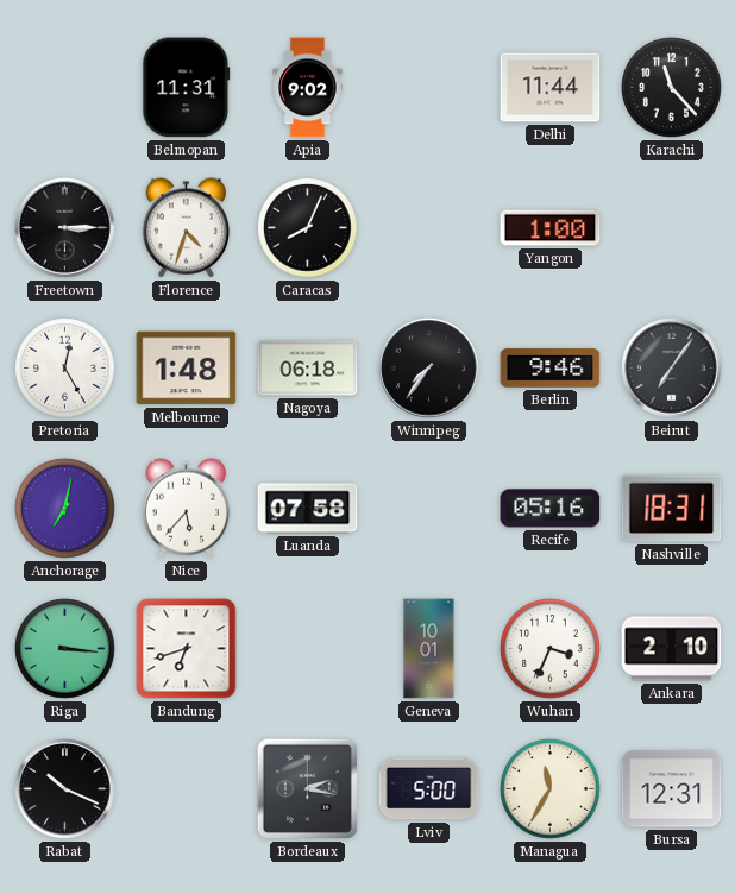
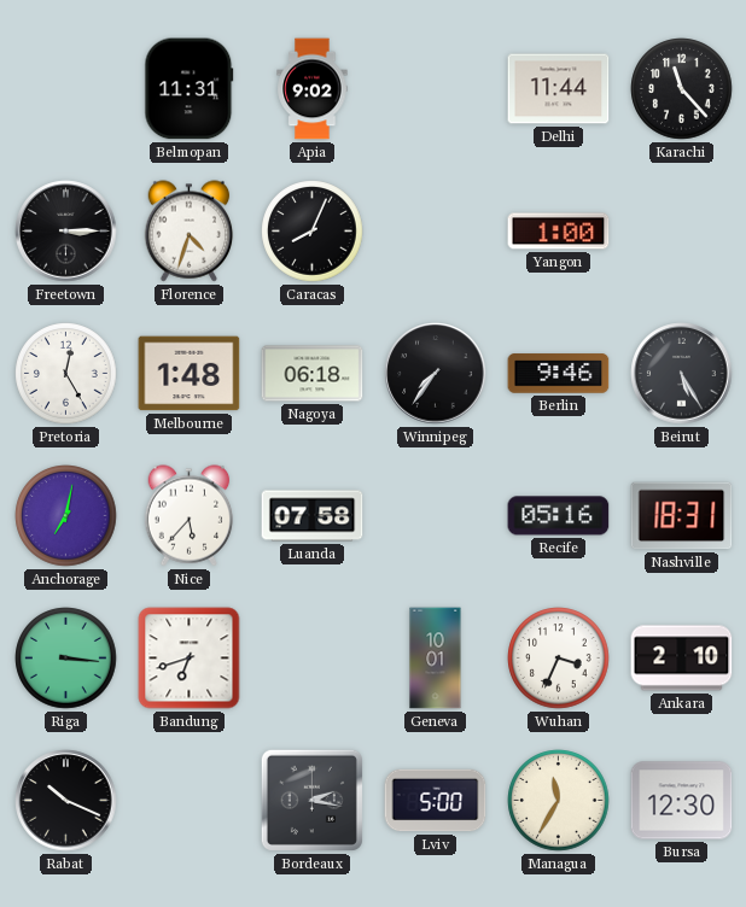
Beirut: 7:06 -> 5:25
Bursa: 12:31 -> 12:30
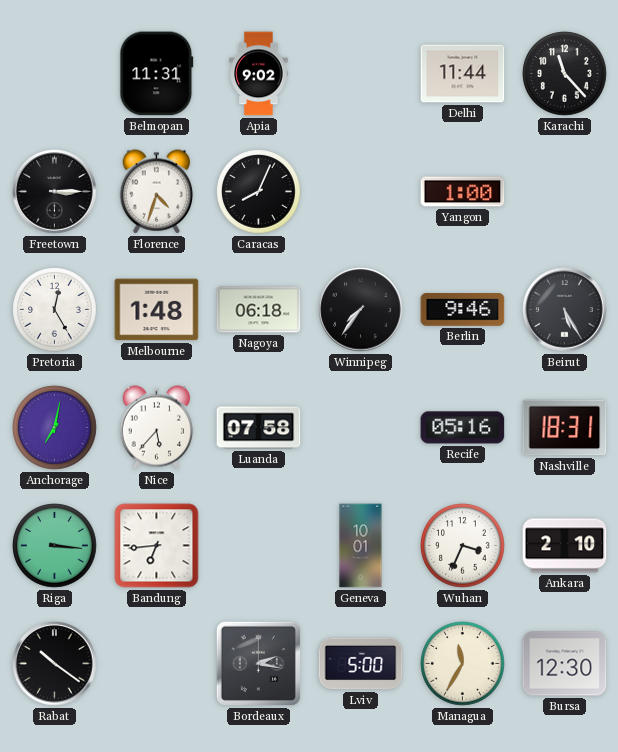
Bandung: 6:42 -> 6:44
Rabat: 10:19 -> 10:21
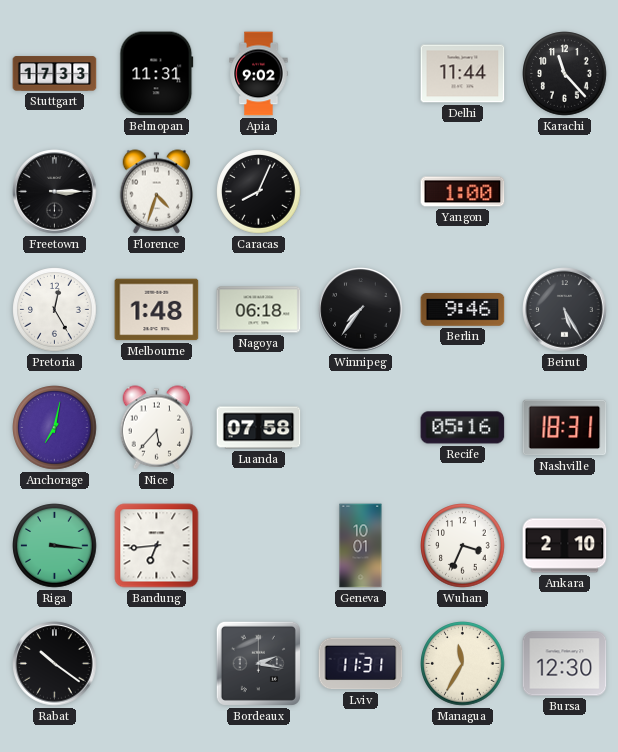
Stuttgart: none -> 17:33
Lviv: 5:00 -> 11:31
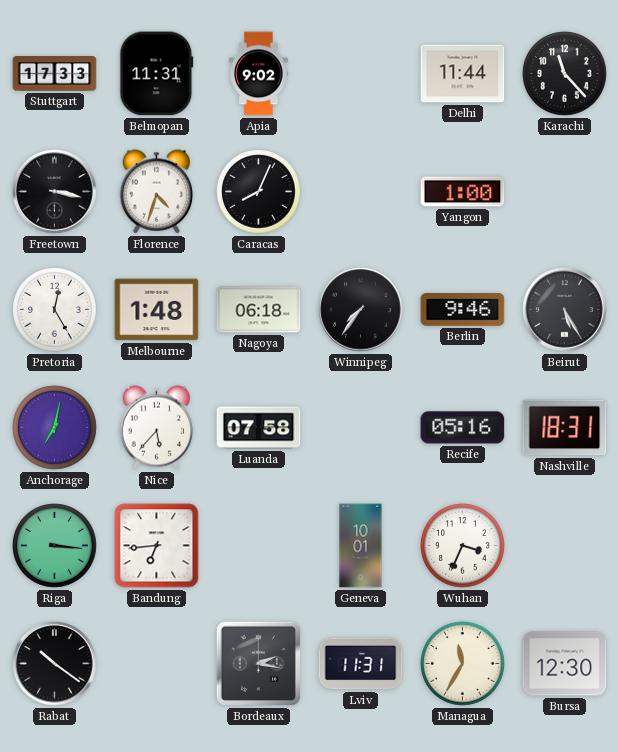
Freetown: 3:15 -> 3:17
Ankara: 2:10 -> none
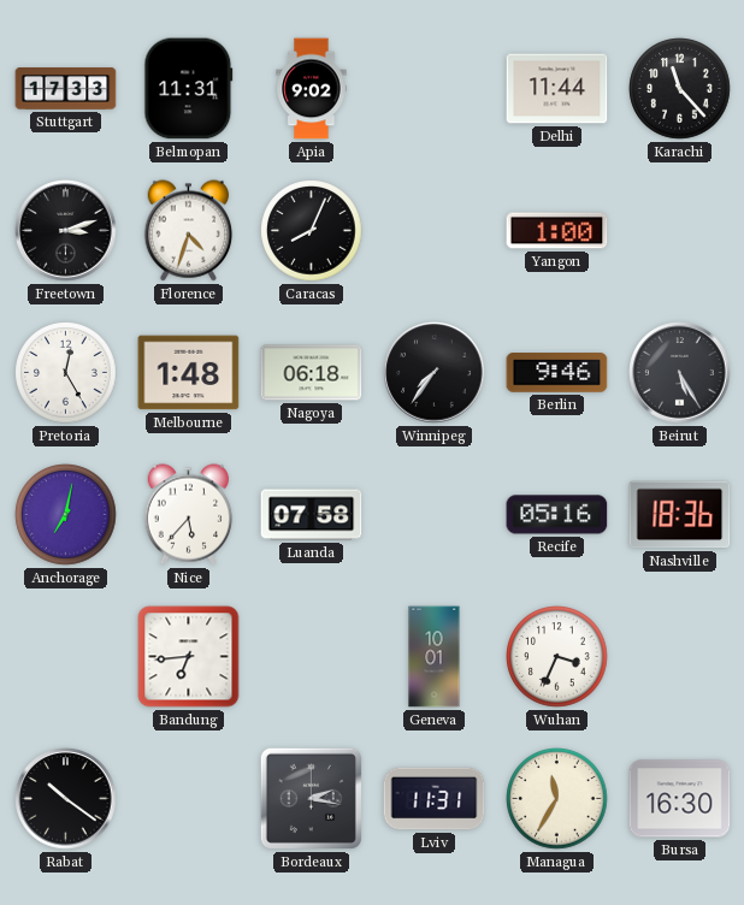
Freetown: 3:17 -> 3:12
Nashville: 18:31 -> 18:36
Riga: 3:16 -> none
Bursa: 12:30 -> 16:30
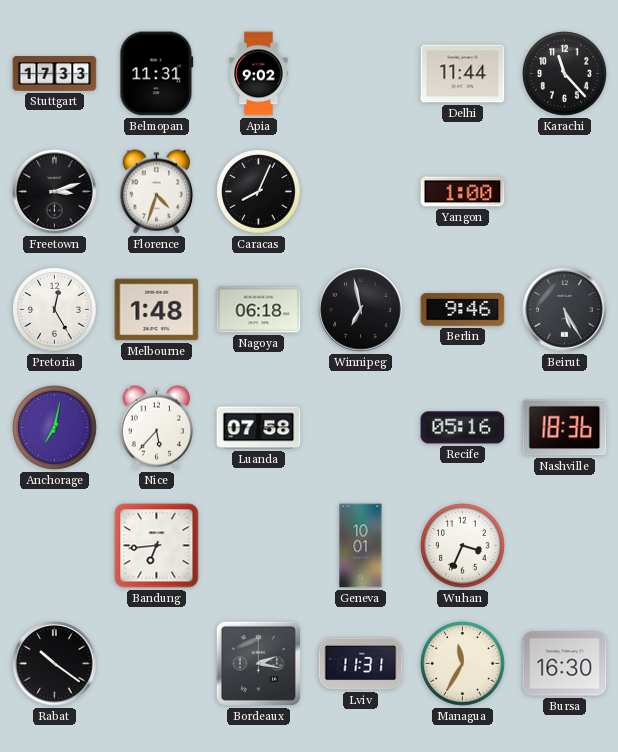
Winnipeg: 7:36 -> 6:58
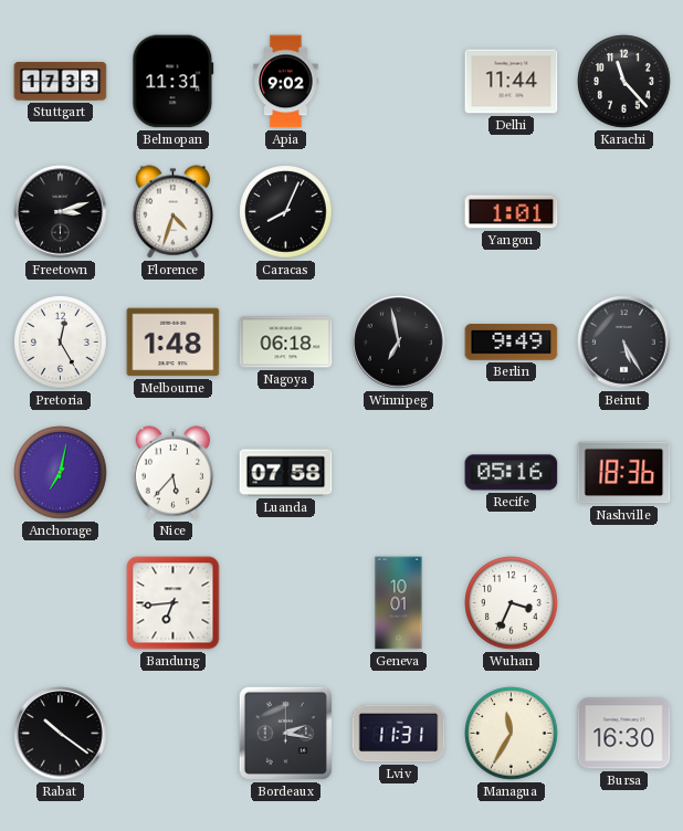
Yangon: 1:00 -> 1:01
Berlin: 9:46 -> 9:49
